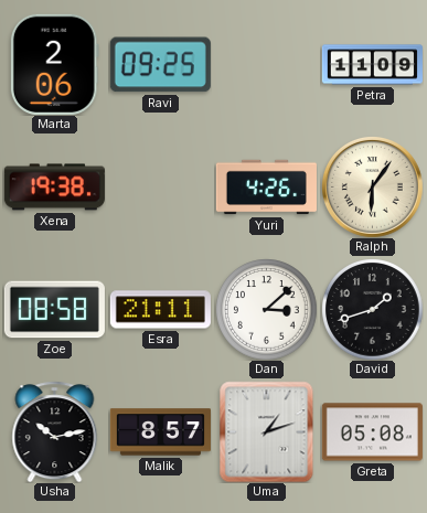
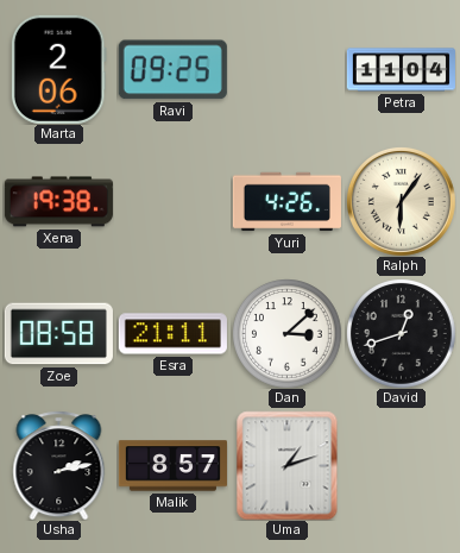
Petra: 11:09 -> 11:04
David: 1:42 -> 12:42
Usha: 10:13 -> 2:13
Greta: 05:08 -> none
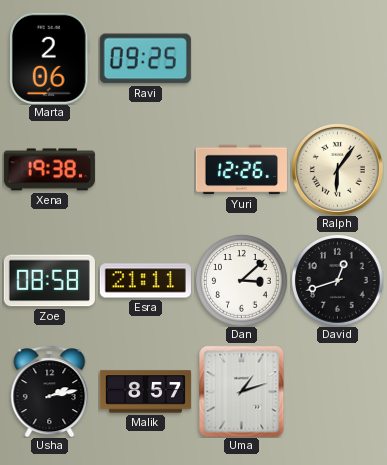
Petra: 11:04 -> none
Yuri: 4:26 -> 12:26
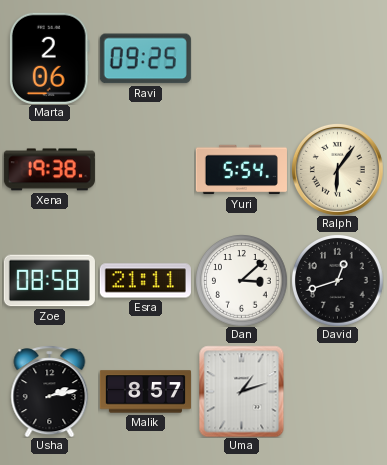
Yuri: 12:26 -> 5:54
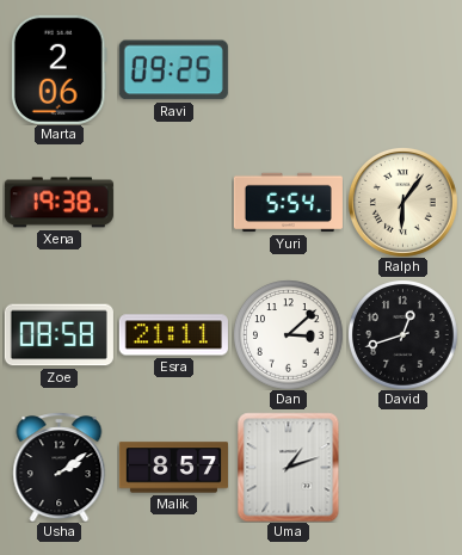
Usha: 2:13 -> 2:09
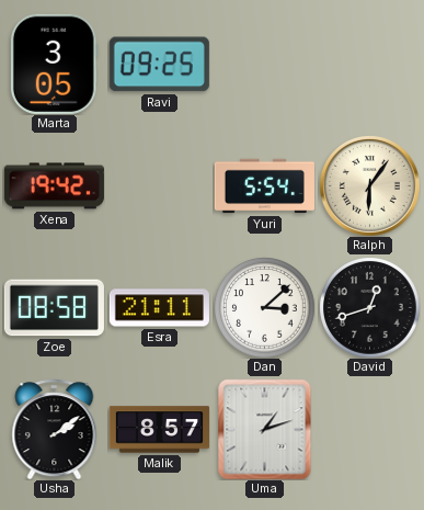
Marta: 2:06 -> 3:05
Xena: 19:38 -> 19:42
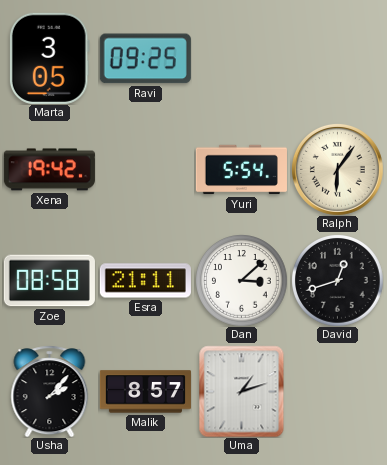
Usha: 2:09 -> 2:07
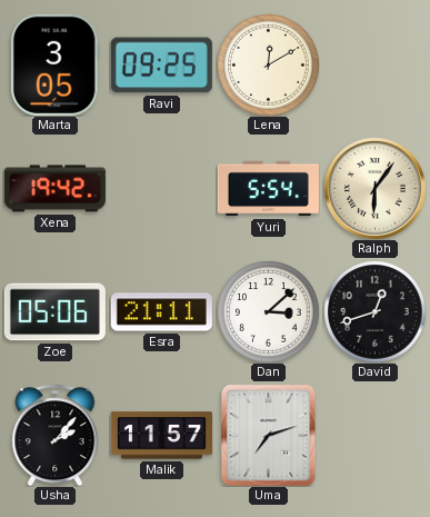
Lena: none -> 12:10
Zoe: 08:58 -> 05:06
Malik: 8:57 -> 11:57
Uma: 1:12 -> 7:12
